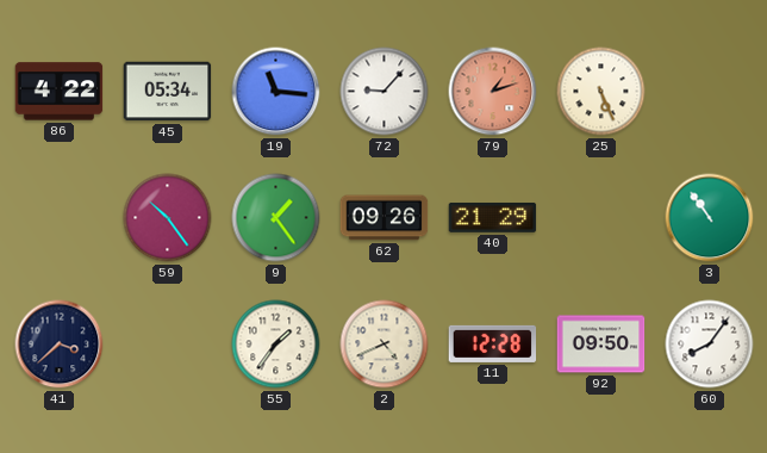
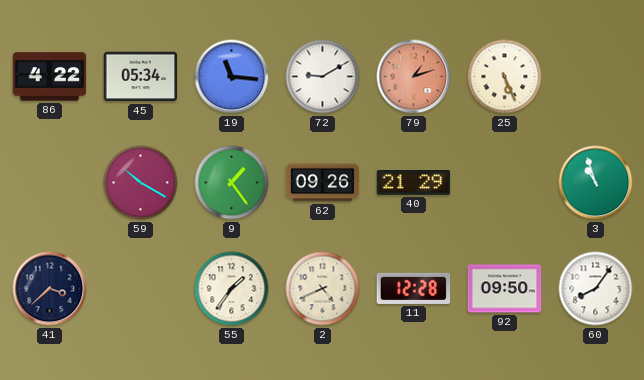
72: 9:07 -> 9:10
59: 10:24 -> 10:20
3: 10:54 -> 10:57
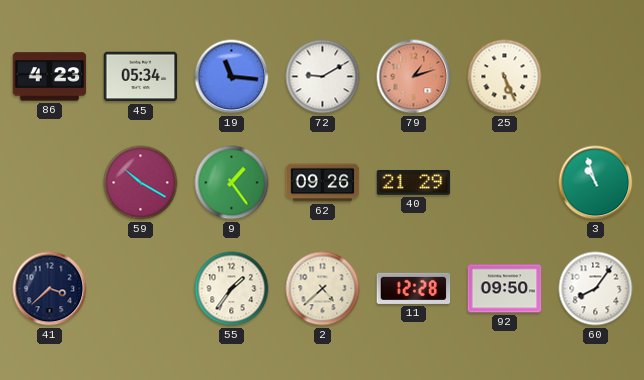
86: 4:22 -> 4:23
2: 4:41 -> 4:38
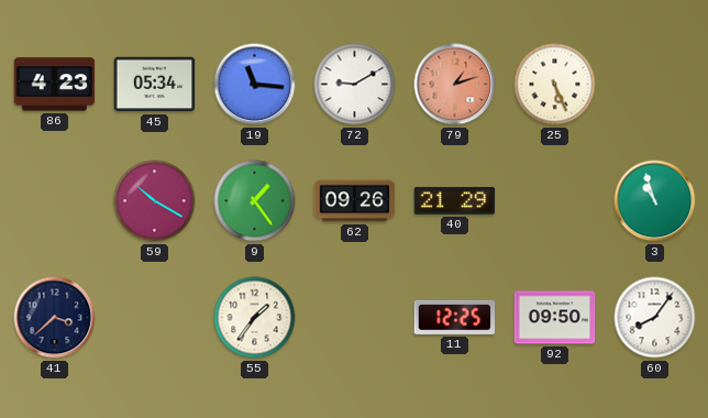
2: 4:38 -> none
11: 12:28 -> 12:25
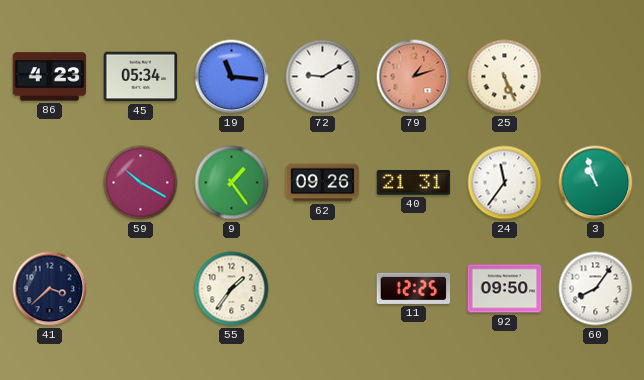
40: 21:29 -> 21:31
24: none -> 11:36
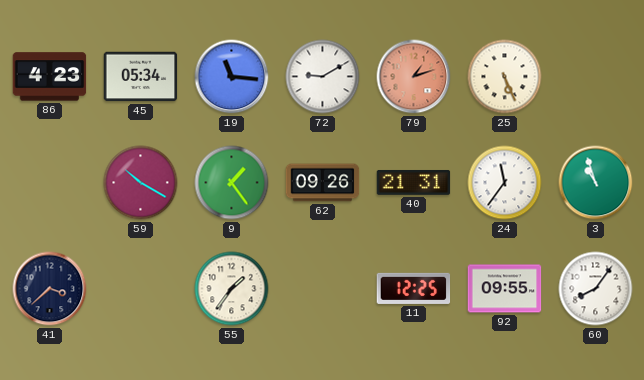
92: 09:50 -> 09:55
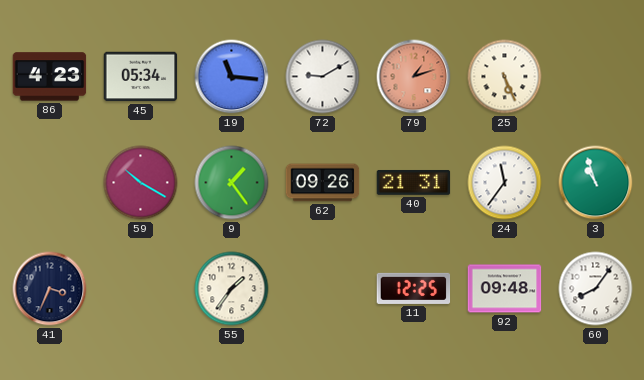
41: 3:38 -> 3:34
92: 09:55 -> 09:48
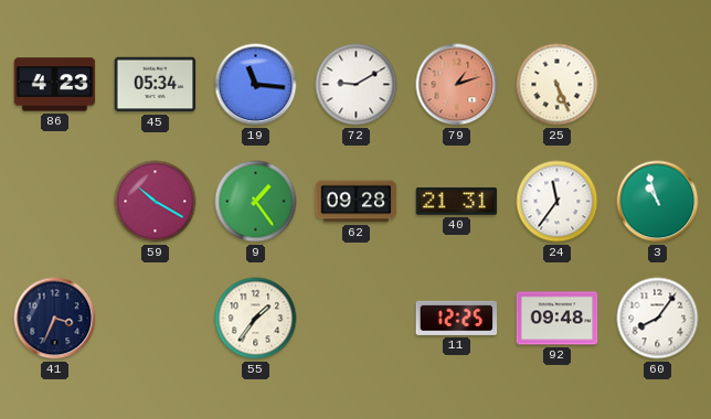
62: 09:26 -> 09:28
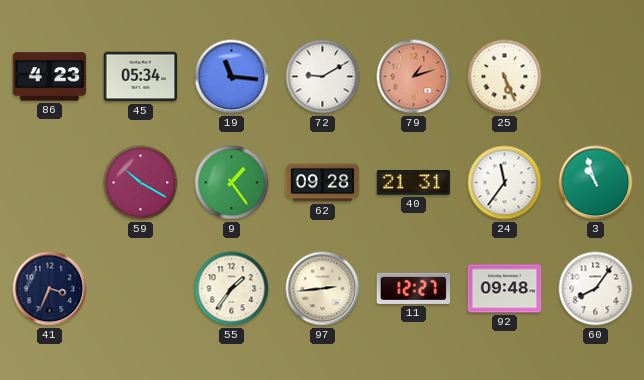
97: none -> 2:44
11: 12:25 -> 12:27
